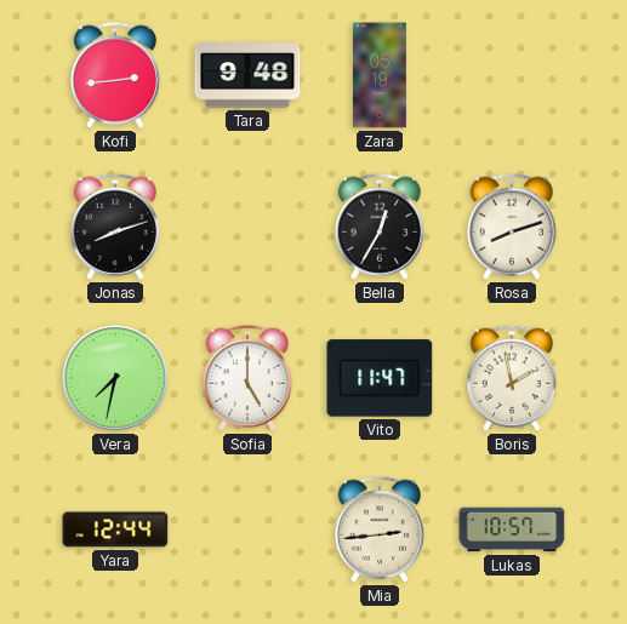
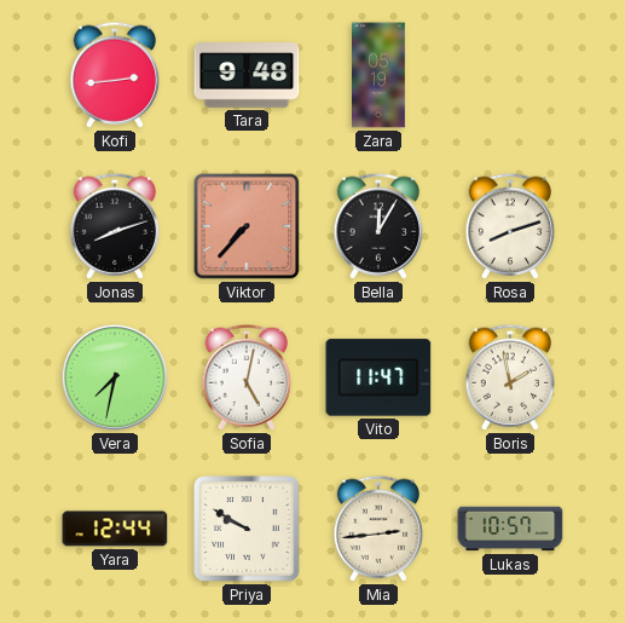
Viktor: none -> 7:37
Bella: 12:35 -> 12:05
Sofia: 5:00 -> 5:02
Priya: none -> 9:50
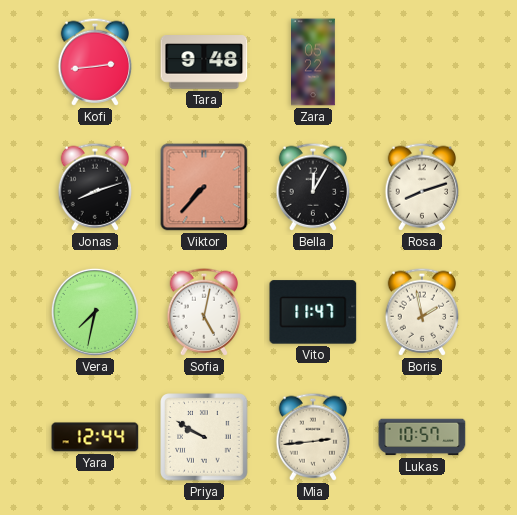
Zara: 05:19 -> 05:22
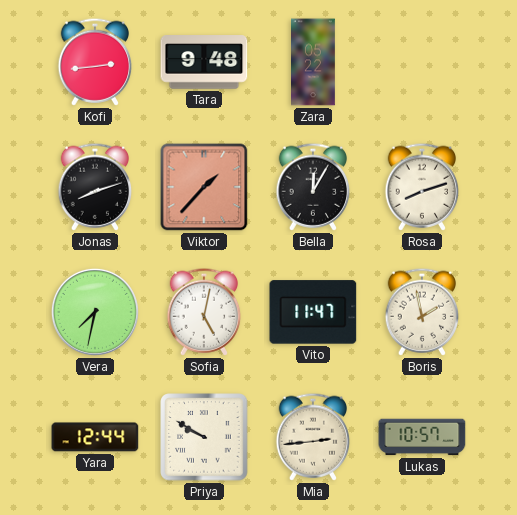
Viktor: 7:37 -> 1:37
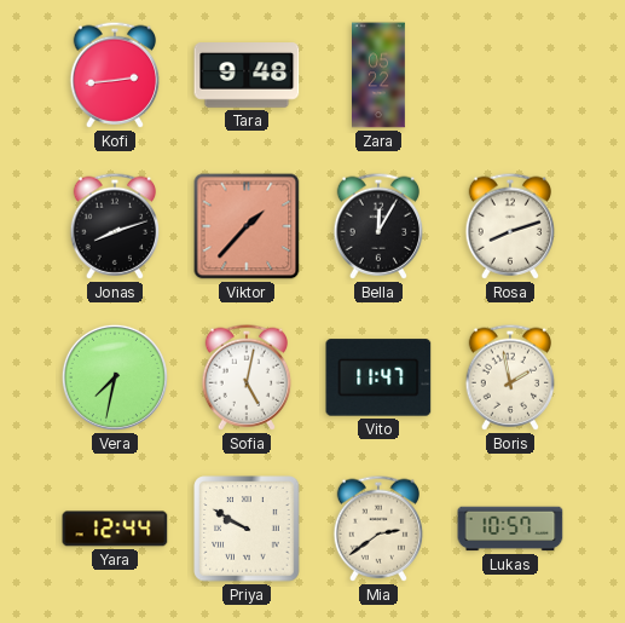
Mia: 2:44 -> 2:39
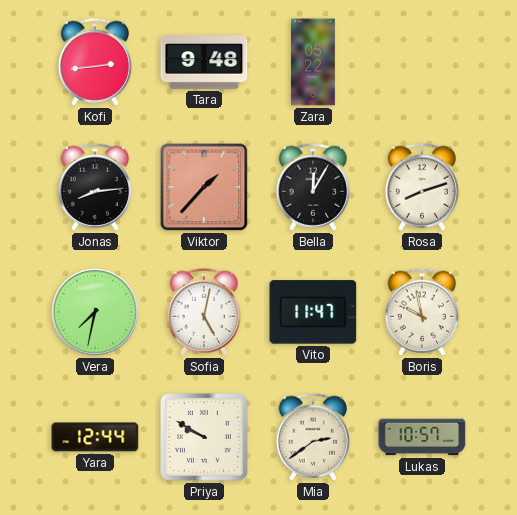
Jonas: 8:12 -> 8:14
Boris: 1:58 -> 9:58
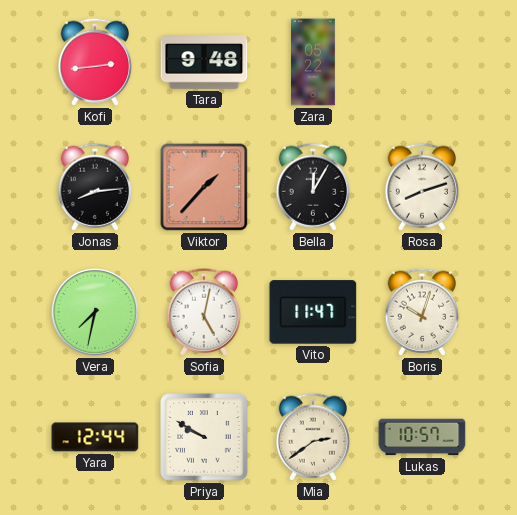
Boris: 9:58 -> 10:03
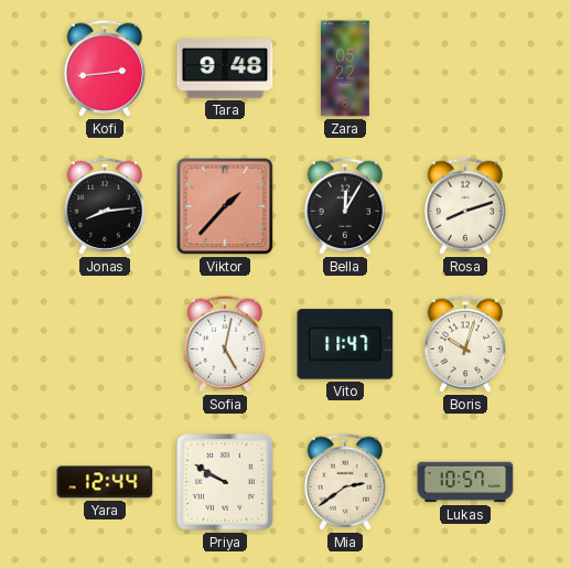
Vera: 7:32 -> none
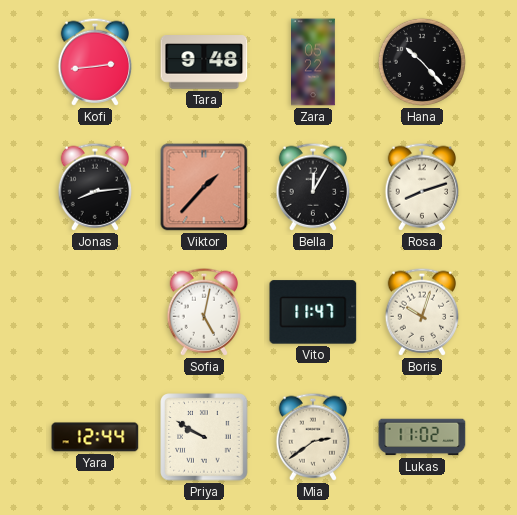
Hana: none -> 10:23
Lukas: 10:57 -> 11:02
